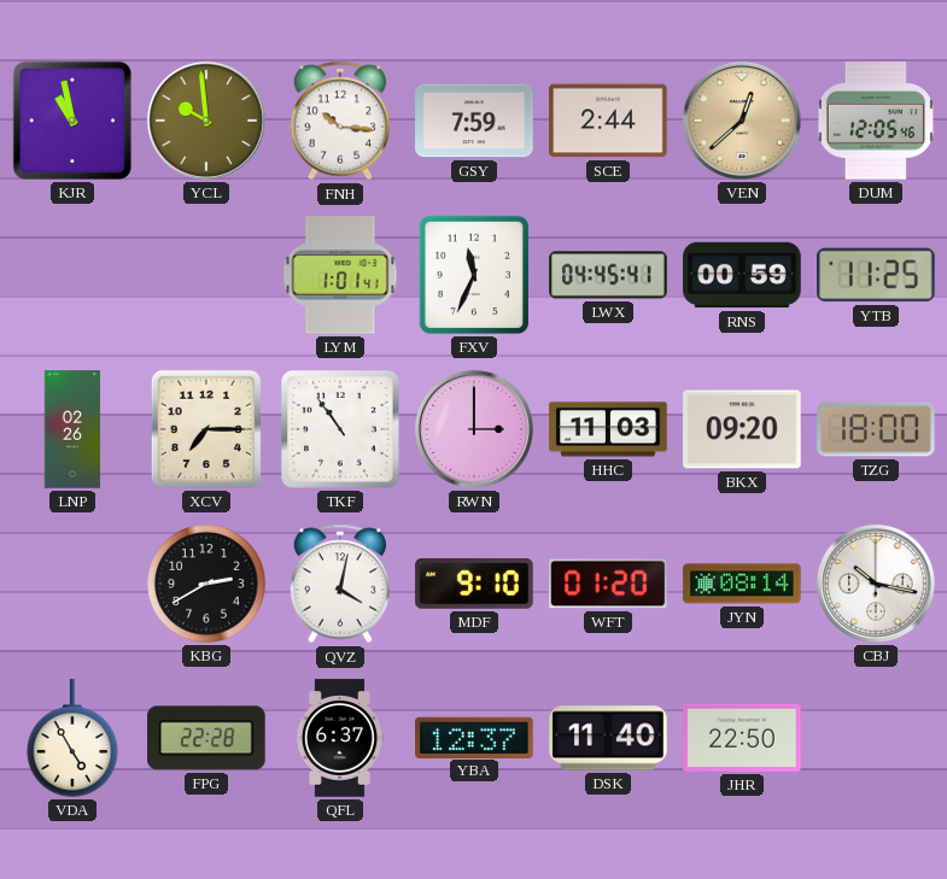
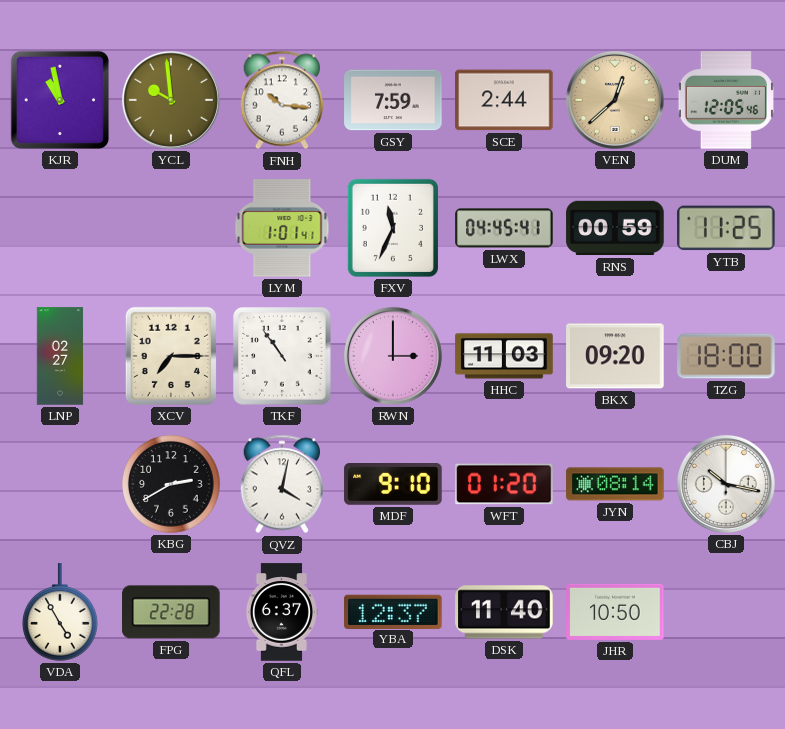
LNP: 02:26 -> 02:27
JHR: 22:50 -> 10:50
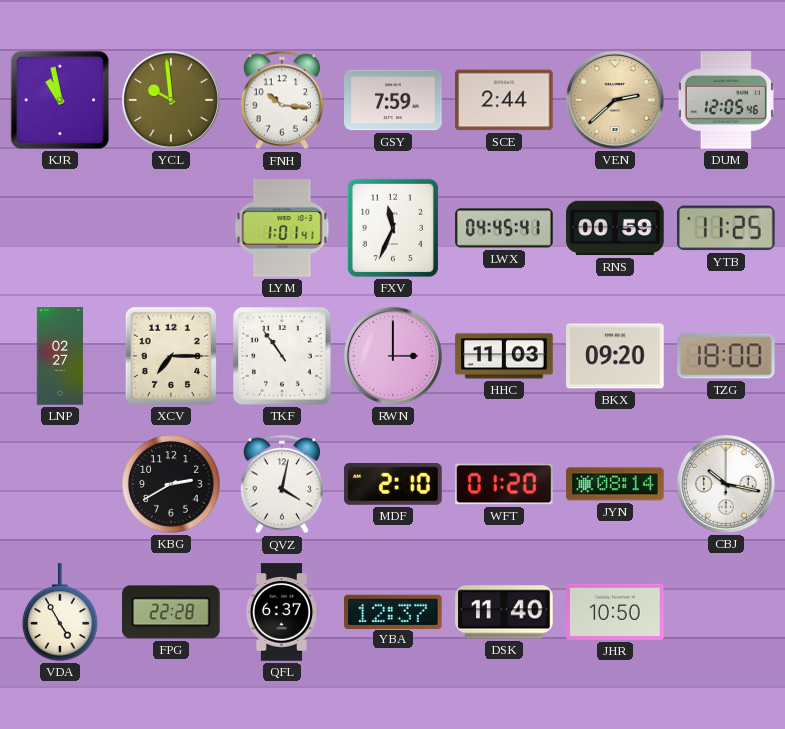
VEN: 12:38 -> 2:38
MDF: 9:10 -> 2:10
